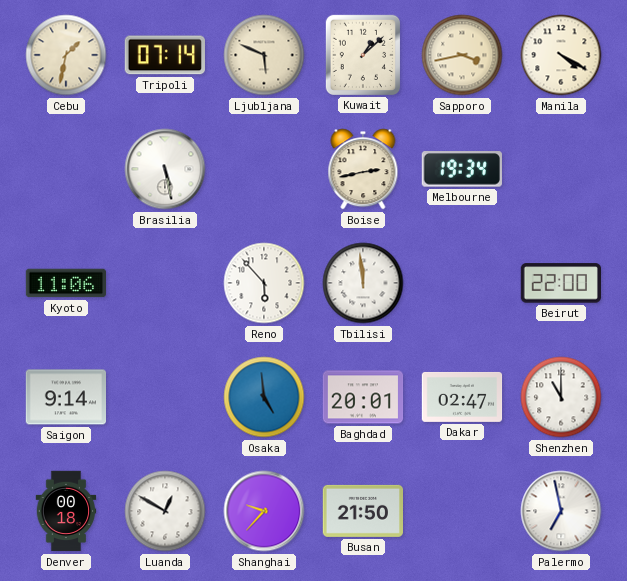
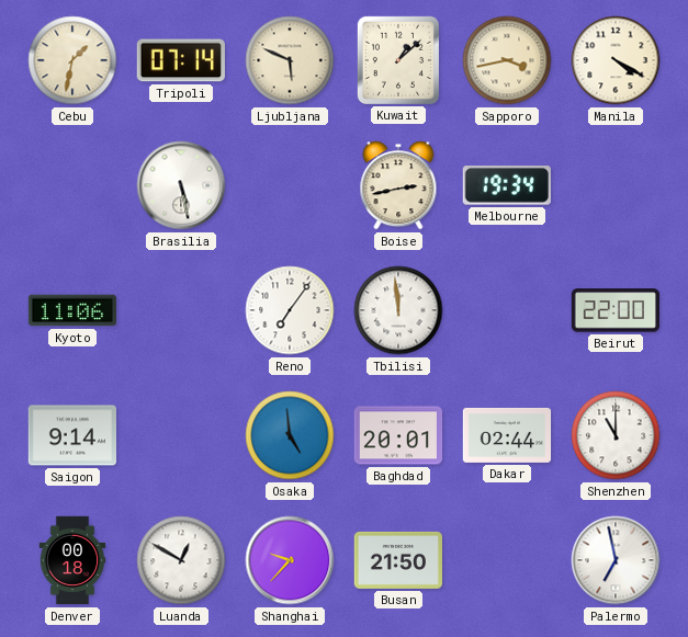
Reno: 5:53 -> 7:06
Dakar: 02:47 -> 02:44
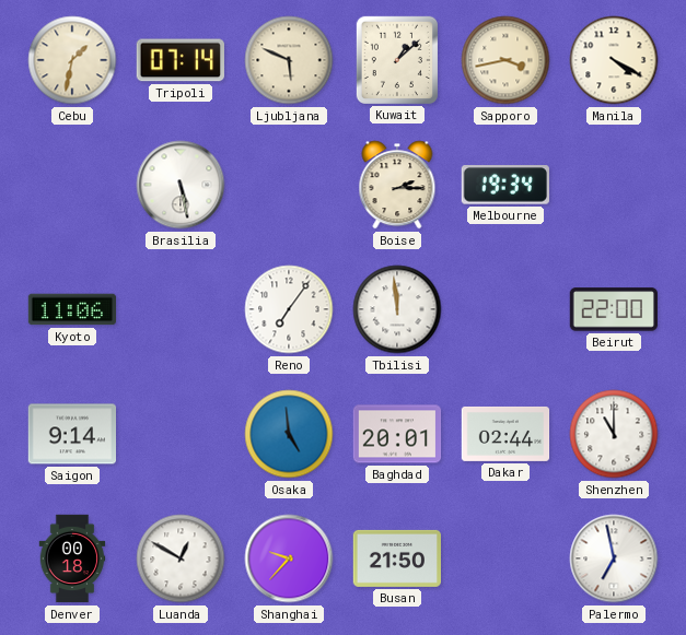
Boise: 2:43 -> 2:15
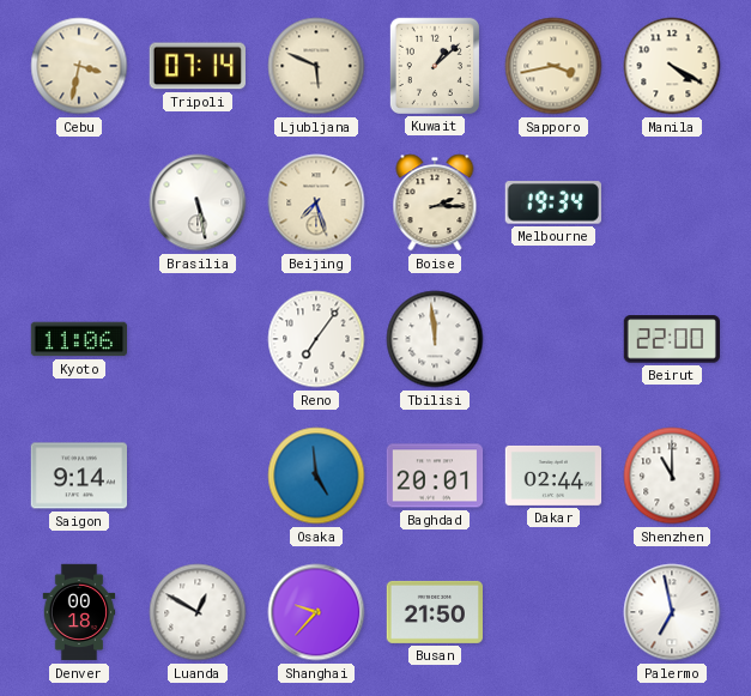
Cebu: 1:32 -> 3:32
Beijing: none -> 7:27
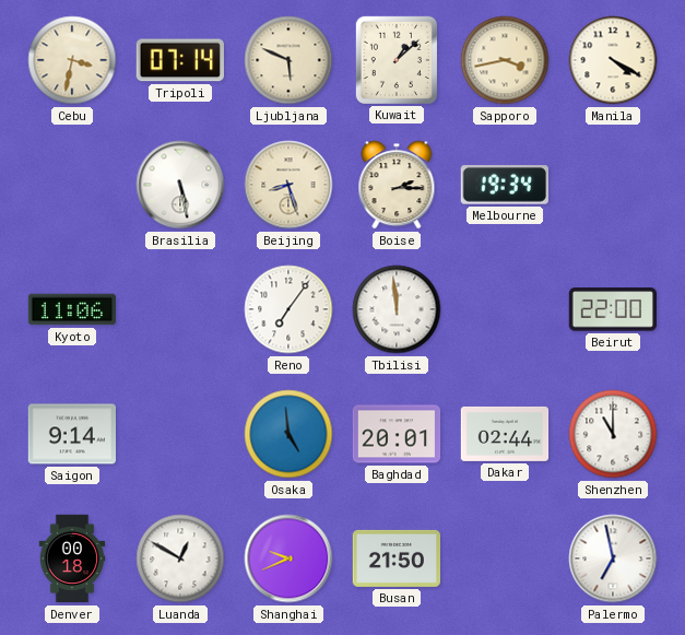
Beijing: 7:27 -> 8:27
Shanghai: 9:37 -> 9:41
